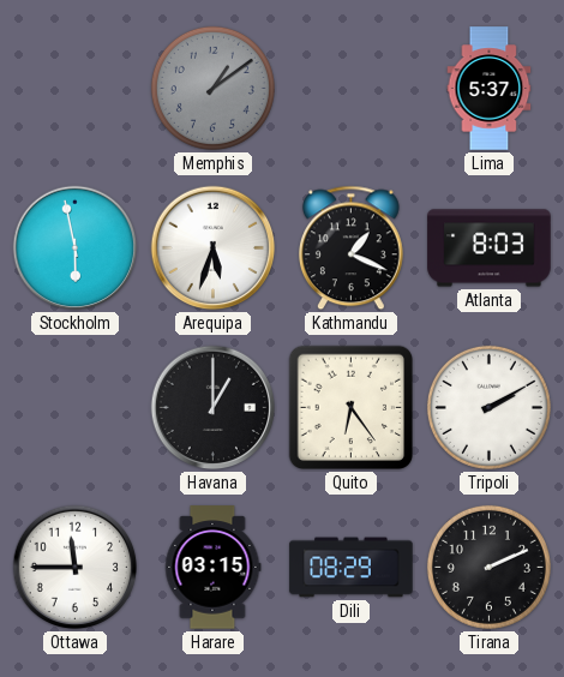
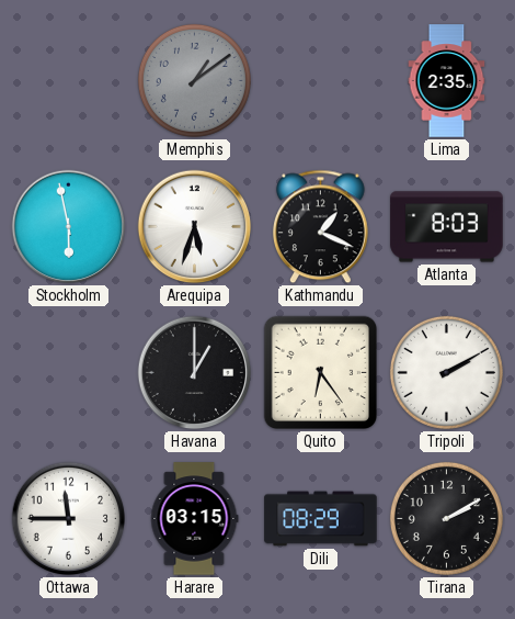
Lima: 5:37 -> 2:35
Tirana: 2:11 -> 2:10
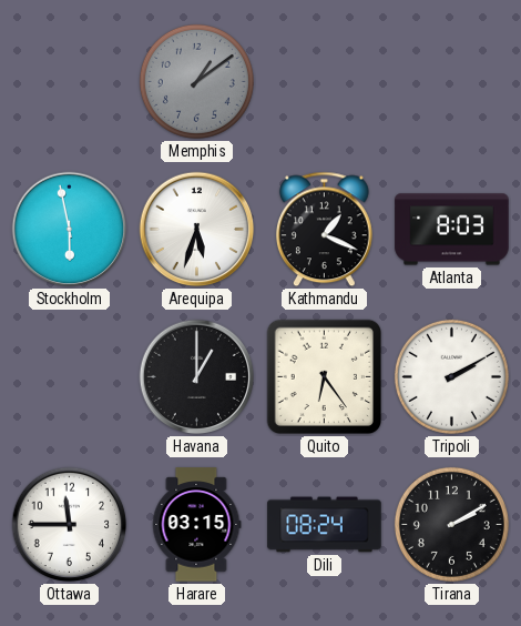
Lima: 2:35 -> none
Dili: 08:29 -> 08:24
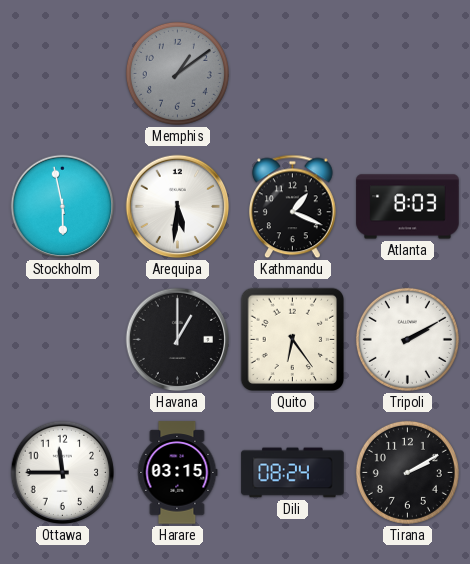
Arequipa: 5:33 -> 5:31
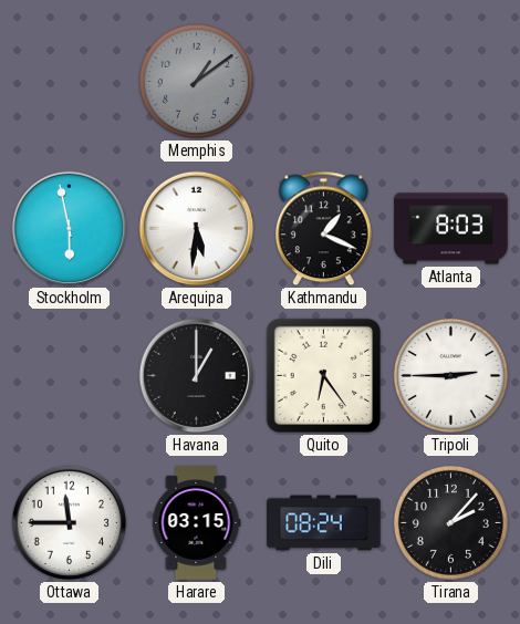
Tripoli: 2:10 -> 2:45
Tirana: 2:10 -> 2:07
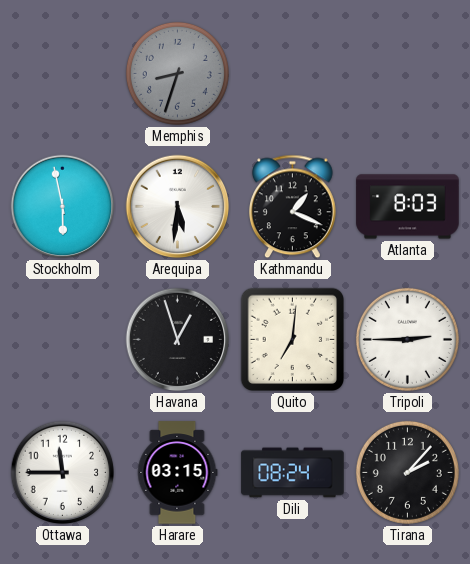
Memphis: 1:09 -> 8:33
Havana: 1:00 -> 12:57
Quito: 6:24 -> 7:01
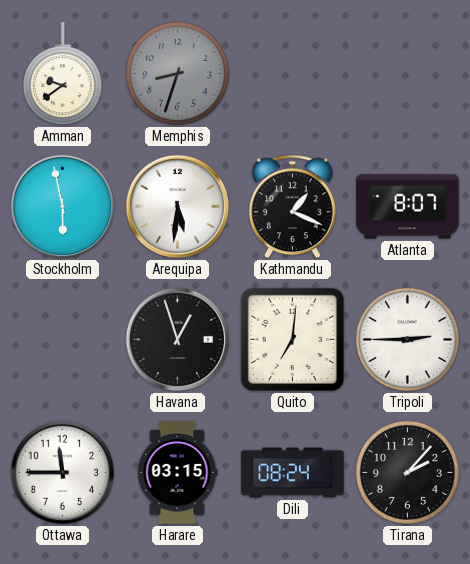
Amman: none -> 9:39
Atlanta: 8:03 -> 8:07
